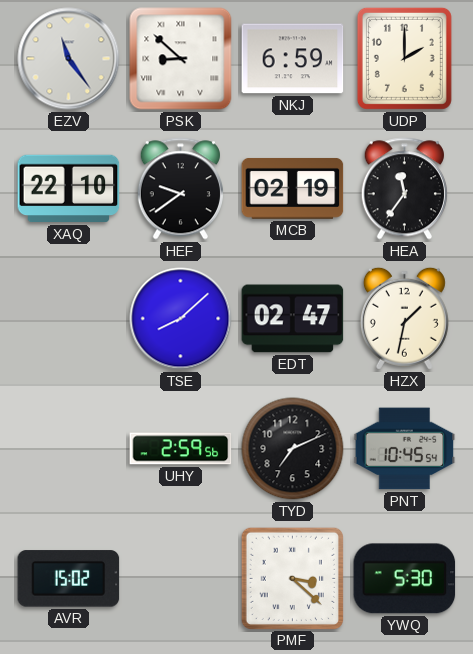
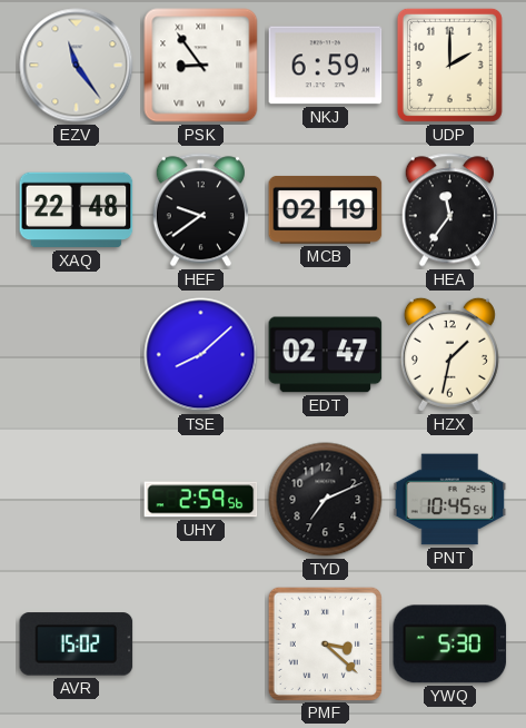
PSK: 8:52 -> 8:54
XAQ: 22:10 -> 22:48
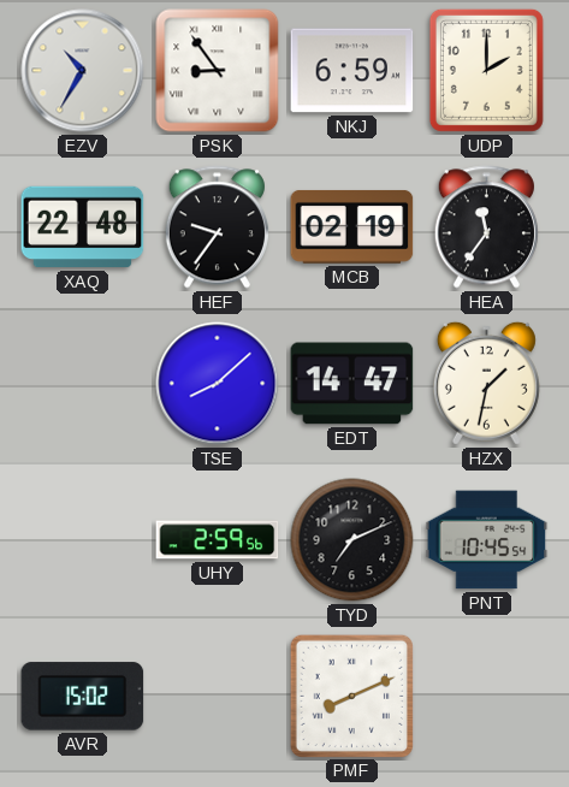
EZV: 11:24 -> 10:35
HEF: 9:39 -> 9:36
EDT: 02:47 -> 14:47
PMF: 3:22 -> 8:11
YWQ: 5:30 -> none
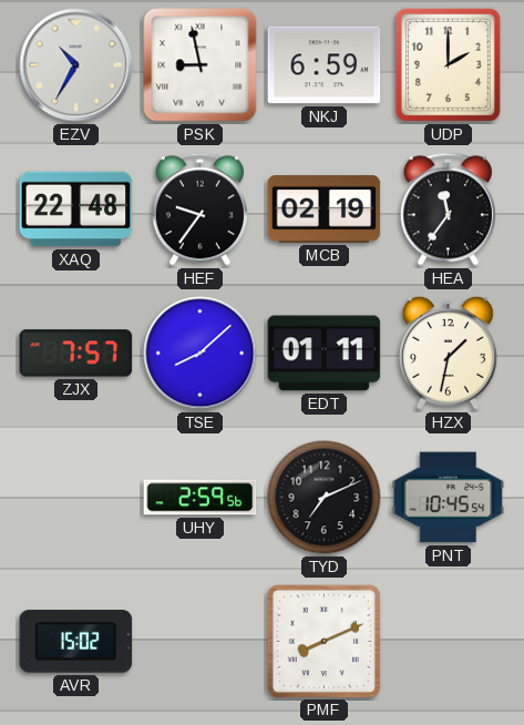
PSK: 8:54 -> 8:58
ZJX: none -> 7:57
EDT: 14:47 -> 01:11
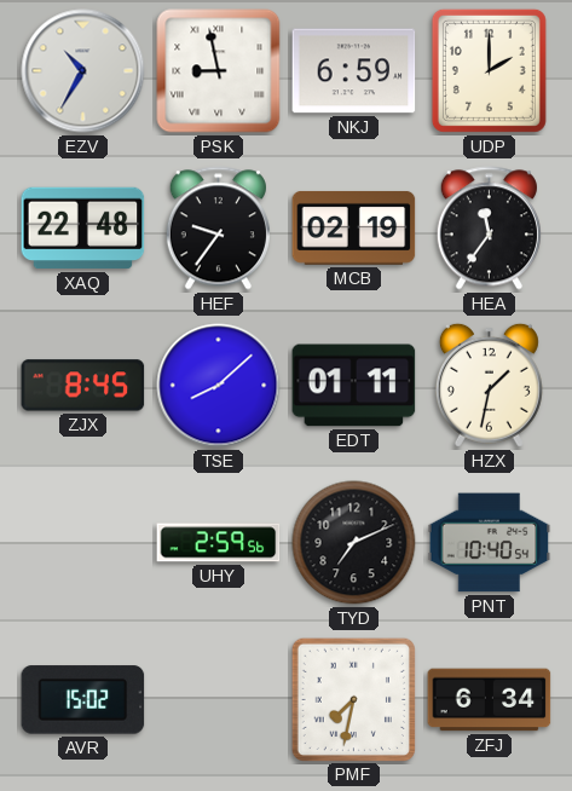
ZJX: 7:57 -> 8:45
PNT: 10:45 -> 10:40
PMF: 8:11 -> 7:32
ZFJ: none -> 6:34
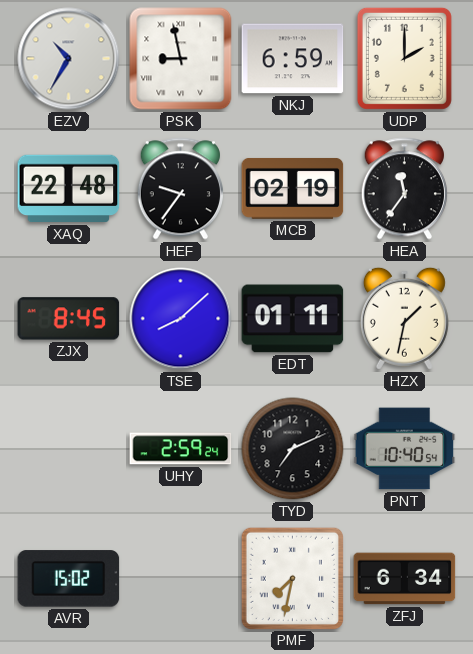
UHY: 2:59:56 -> 2:59:24
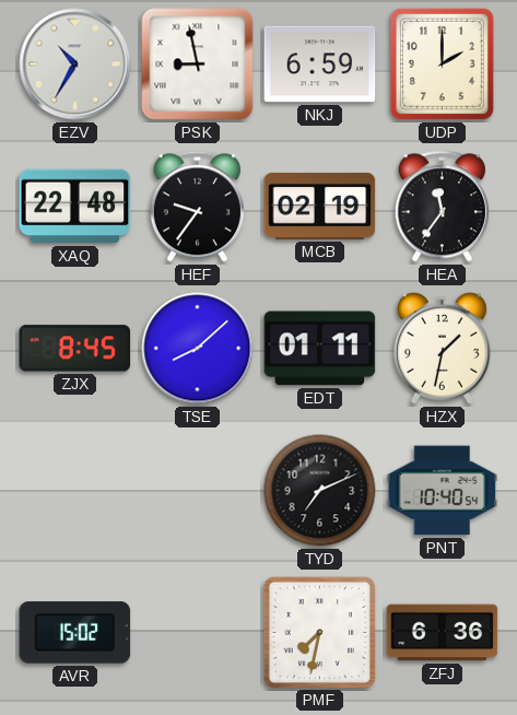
UHY: 2:59 -> none
ZFJ: 6:34 -> 6:36
